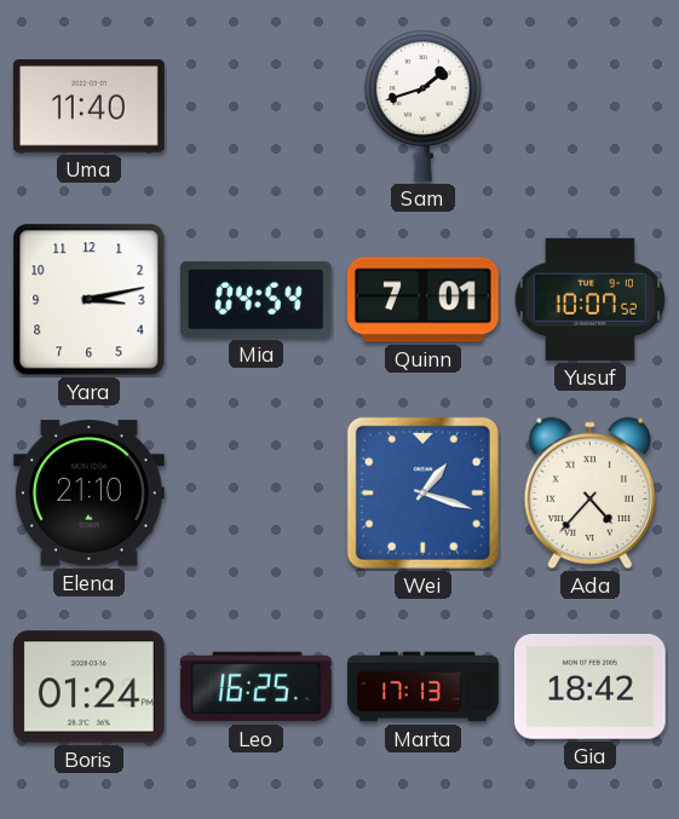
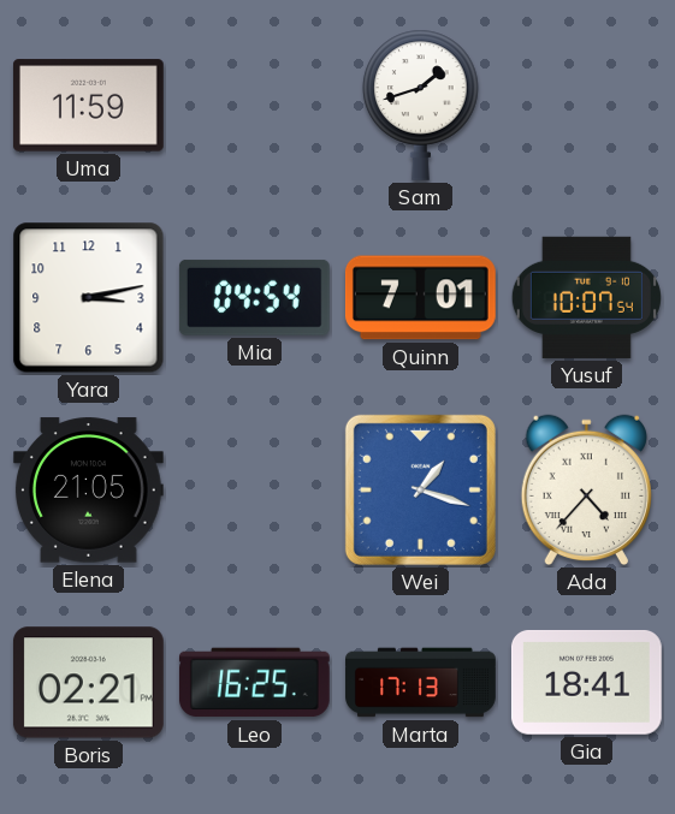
Uma: 11:40 -> 11:59
Yusuf: 10:07:52 -> 10:07:54
Elena: 21:10 -> 21:05
Boris: 01:24 -> 02:21
Gia: 18:42 -> 18:41
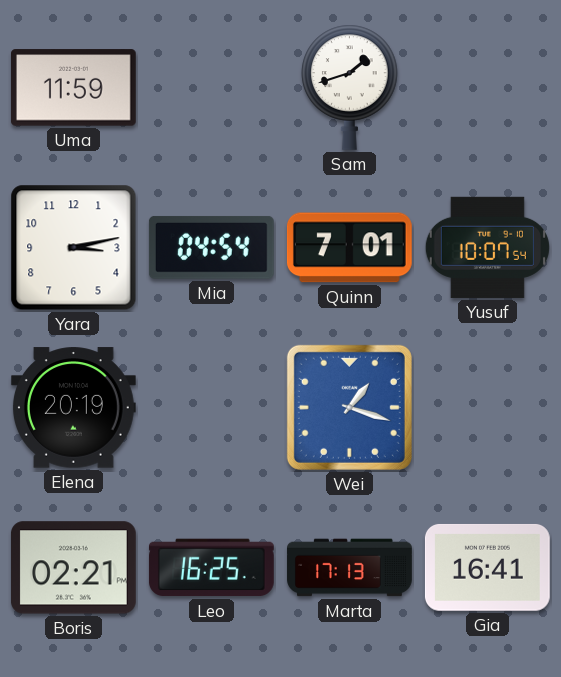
Elena: 21:05 -> 20:19
Ada: 4:37 -> none
Gia: 18:41 -> 16:41
